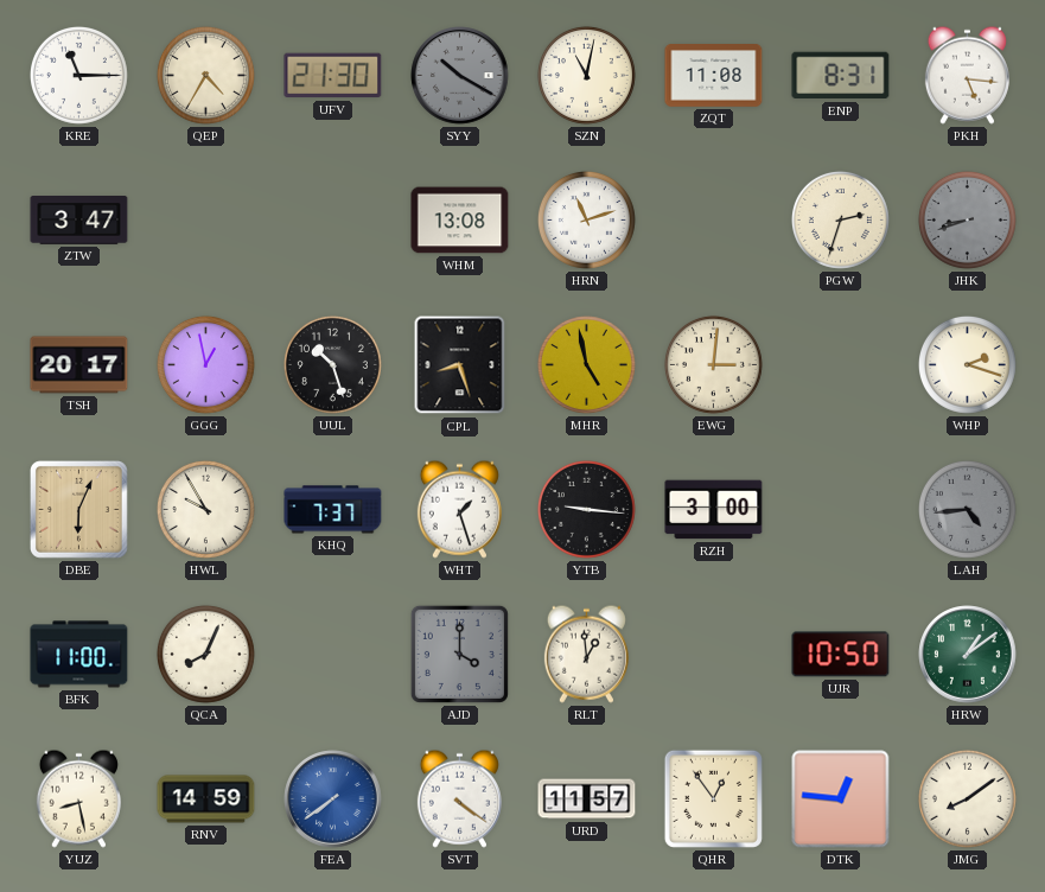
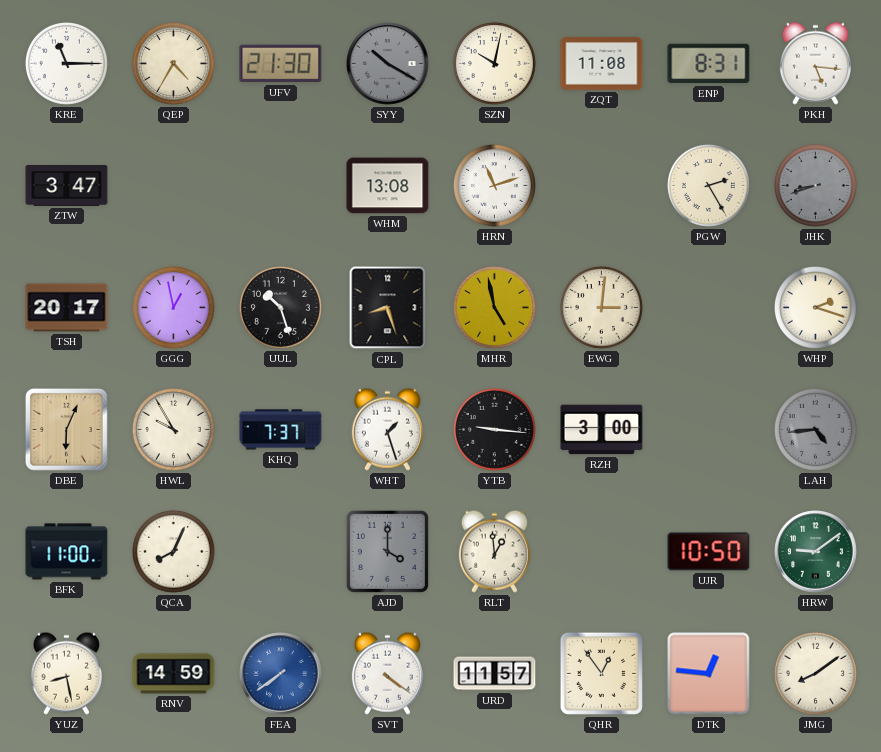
SZN: 11:02 -> 10:02
PGW: 2:33 -> 2:25
HRW: 1:09 -> 9:09
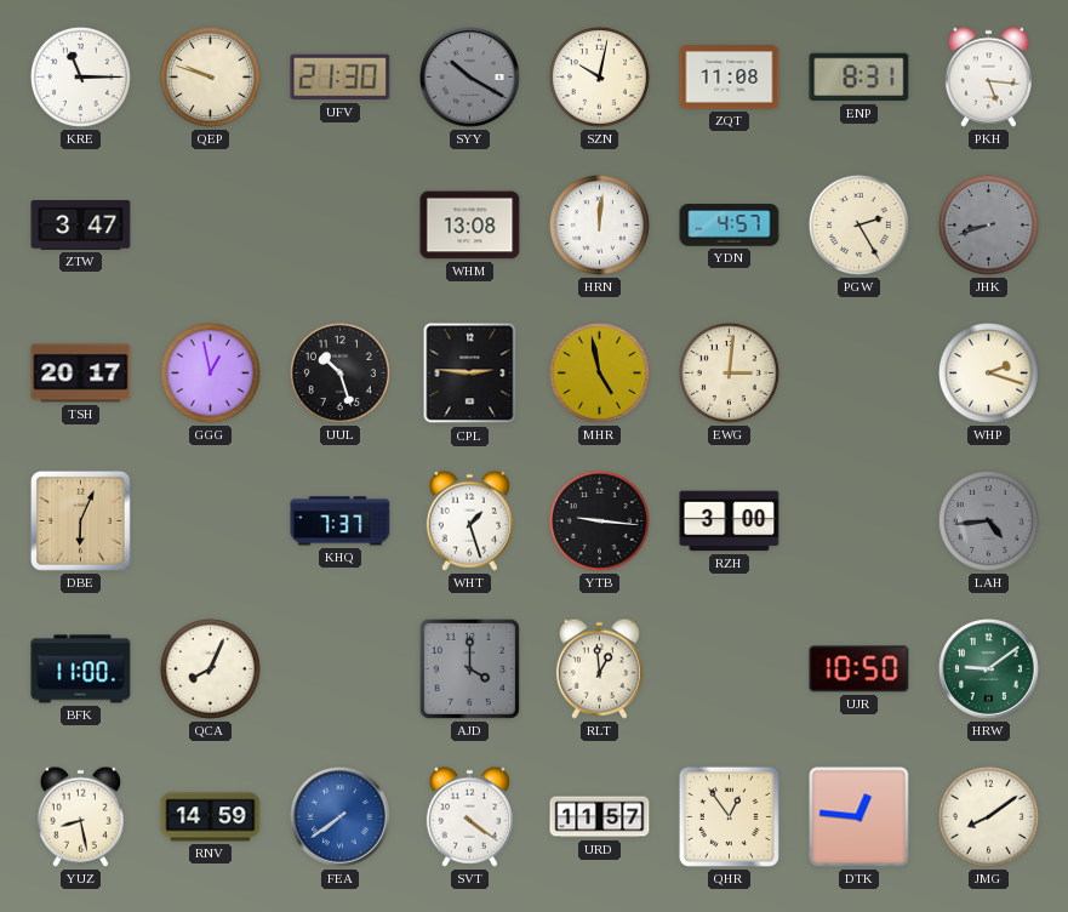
QEP: 4:35 -> 9:48
HRN: 11:12 -> 12:01
YDN: none -> 4:57
CPL: 8:27 -> 2:46
HWL: 9:55 -> none
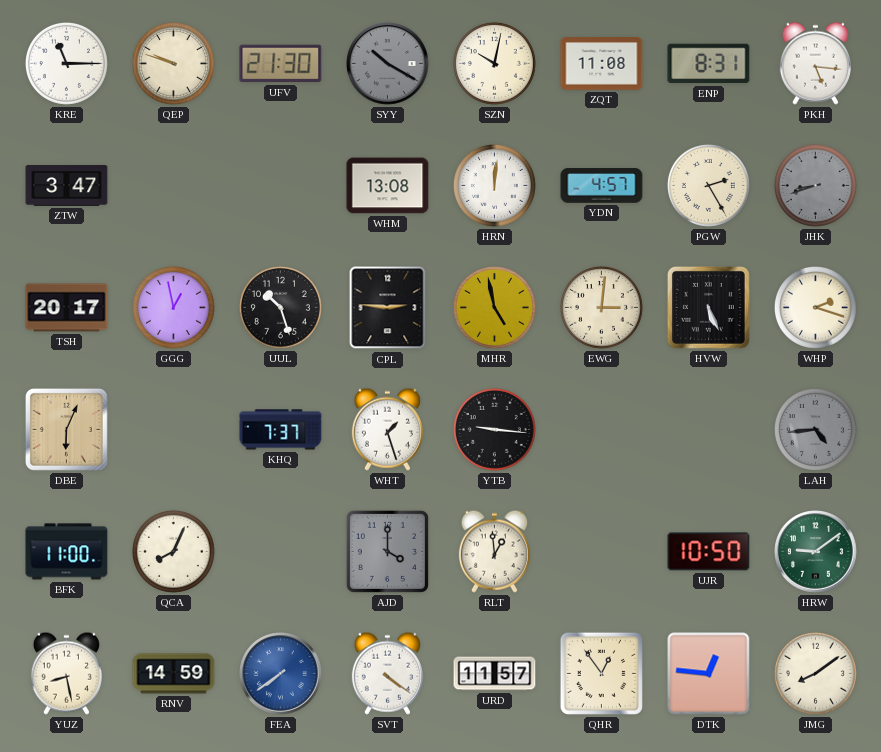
HVW: none -> 5:26
RZH: 3:00 -> none
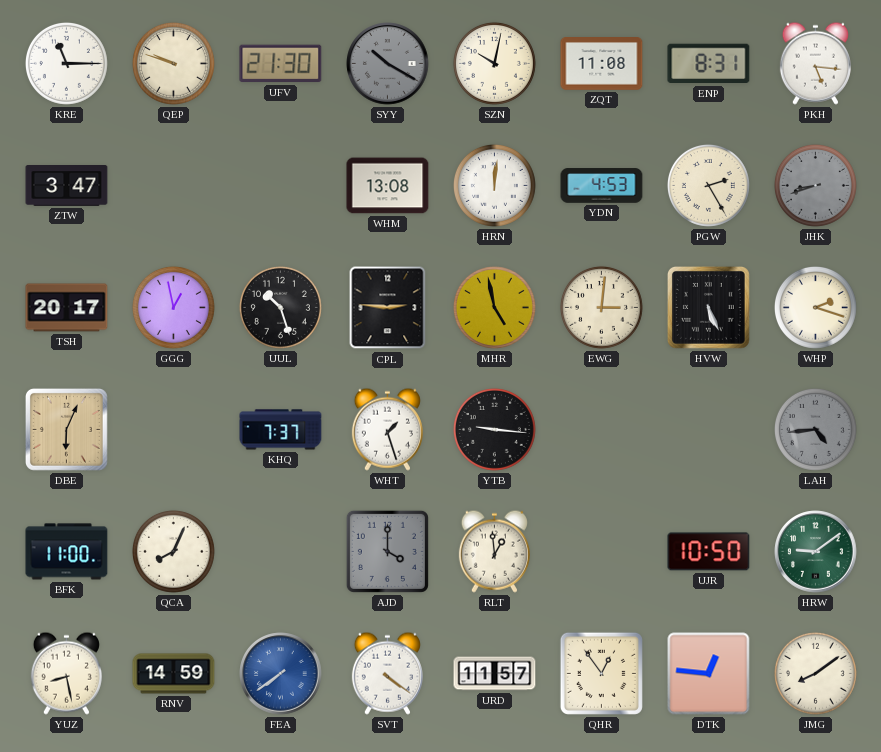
YDN: 4:57 -> 4:53
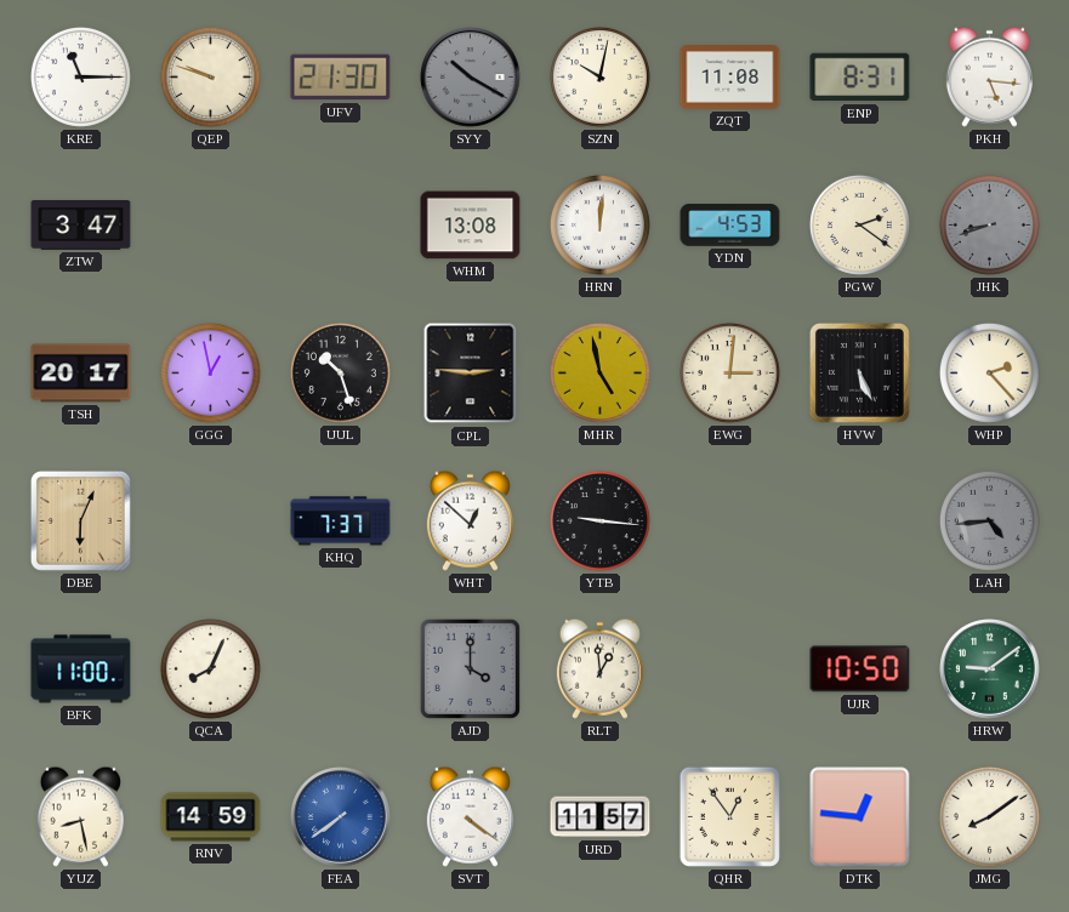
PGW: 2:25 -> 2:21
WHP: 2:18 -> 2:23
WHT: 1:27 -> 12:52
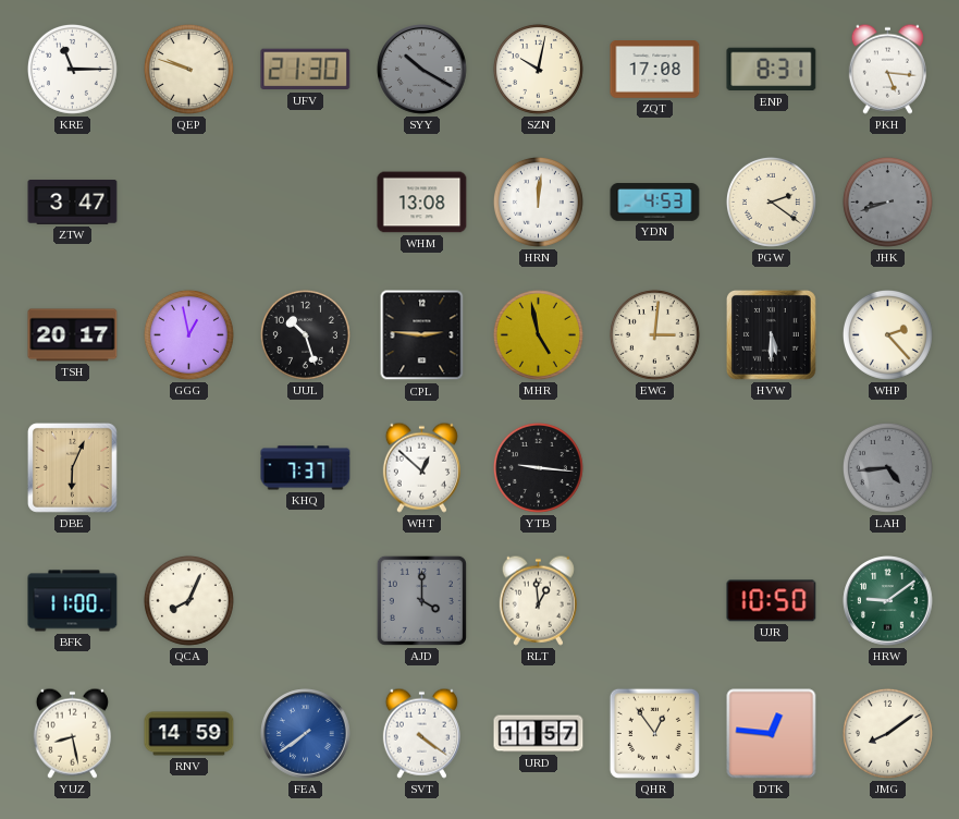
ZQT: 11:08 -> 17:08
HVW: 5:26 -> 5:30
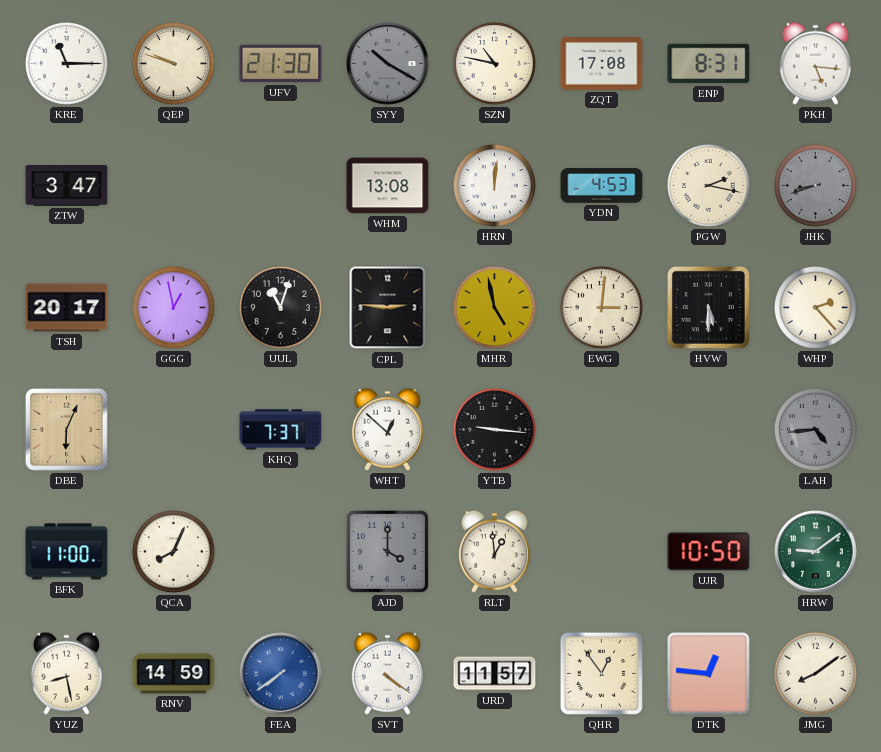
SZN: 10:02 -> 10:47
PGW: 2:21 -> 2:17
UUL: 10:27 -> 11:03
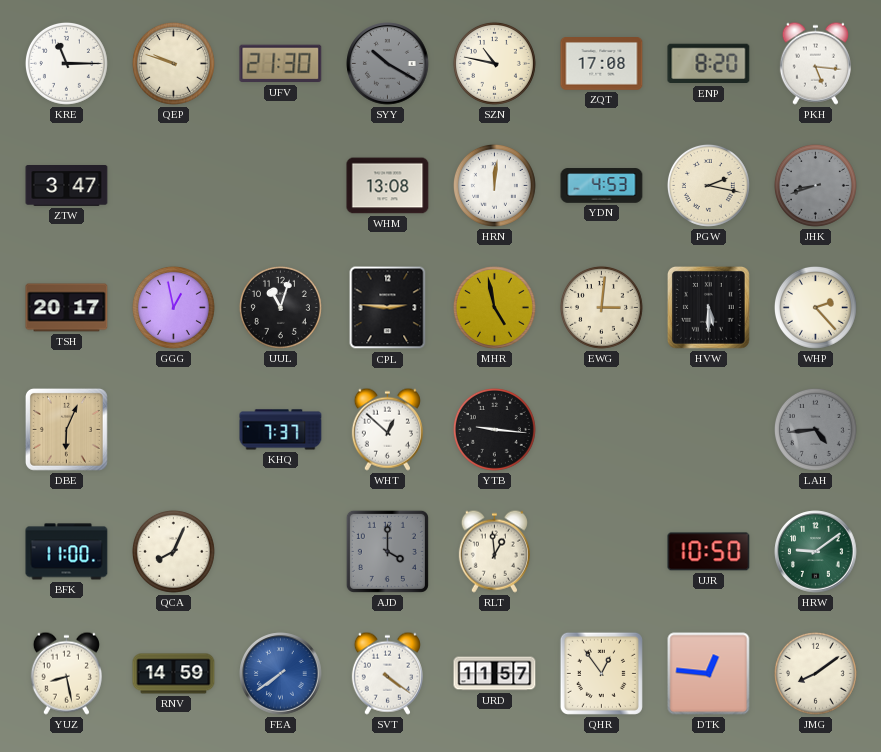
ENP: 8:31 -> 8:20
